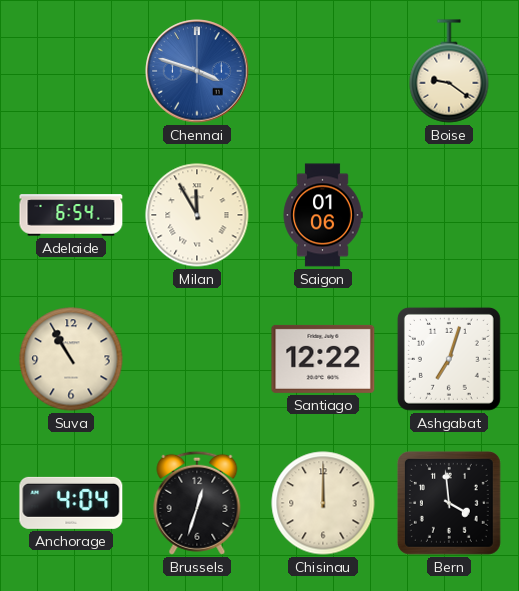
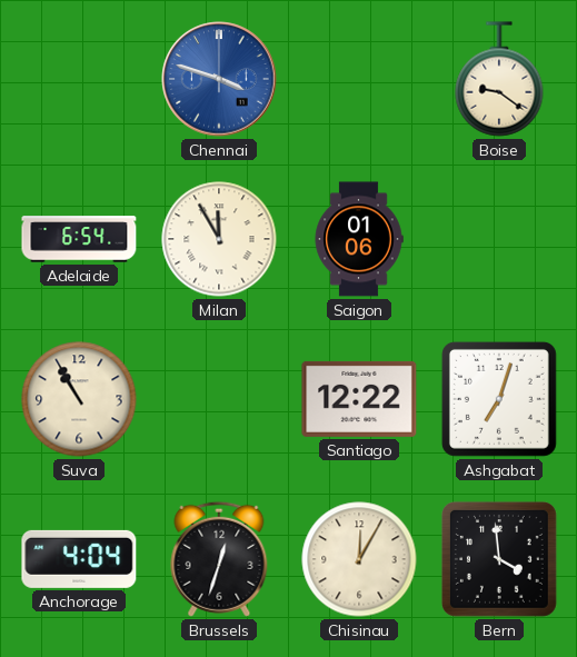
Chisinau: 12:00 -> 12:05
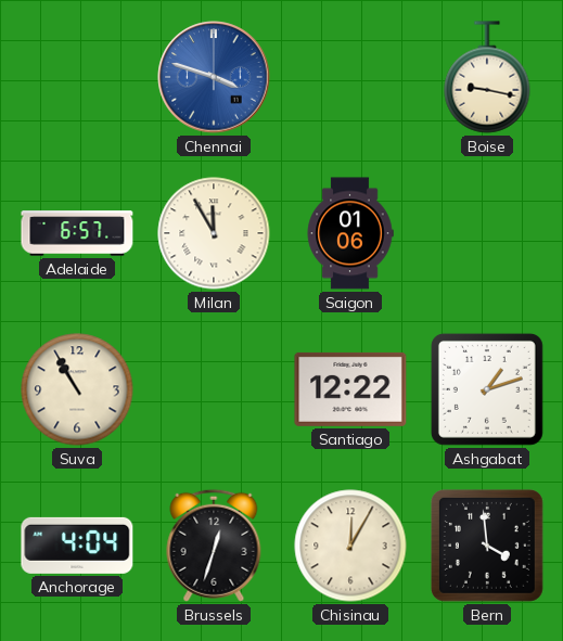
Boise: 9:21 -> 9:17
Adelaide: 6:54 -> 6:57
Ashgabat: 7:03 -> 1:12
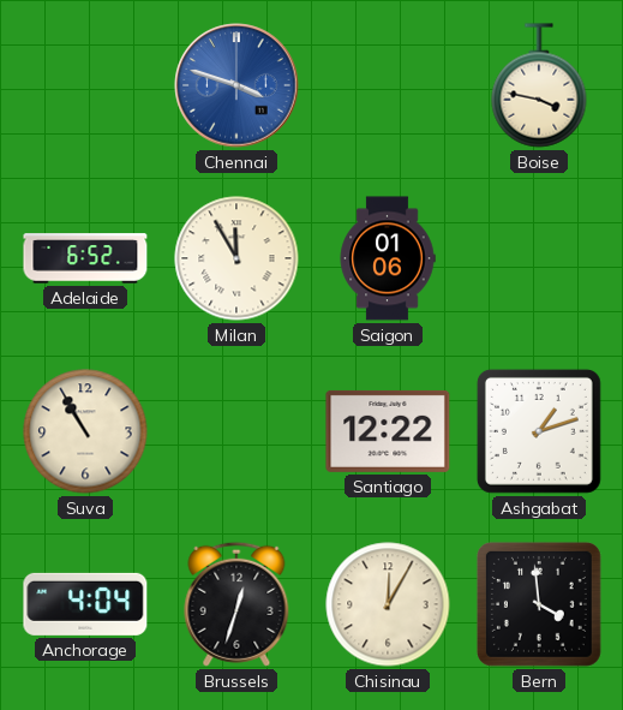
Boise: 9:17 -> 3:47
Adelaide: 6:57 -> 6:52
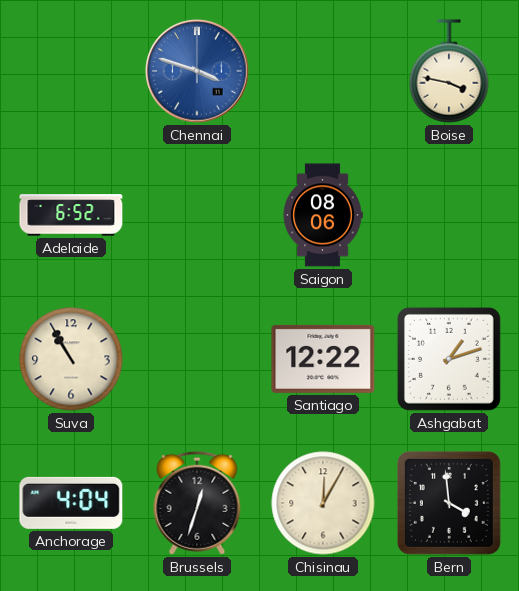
Milan: 11:55 -> none
Saigon: 01:06 -> 08:06
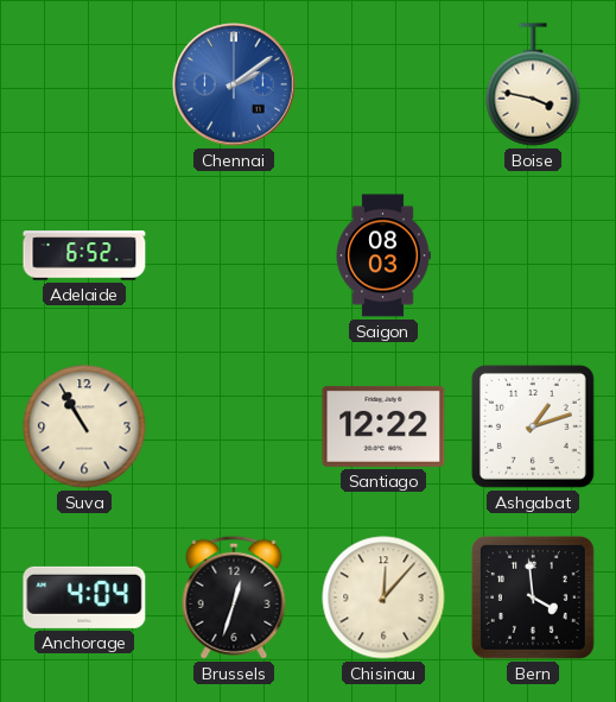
Chennai: 3:48 -> 2:09
Saigon: 08:06 -> 08:03
Chisinau: 12:05 -> 12:07
